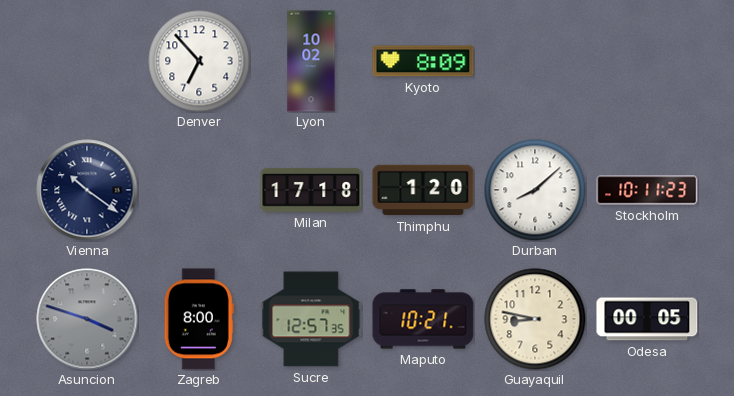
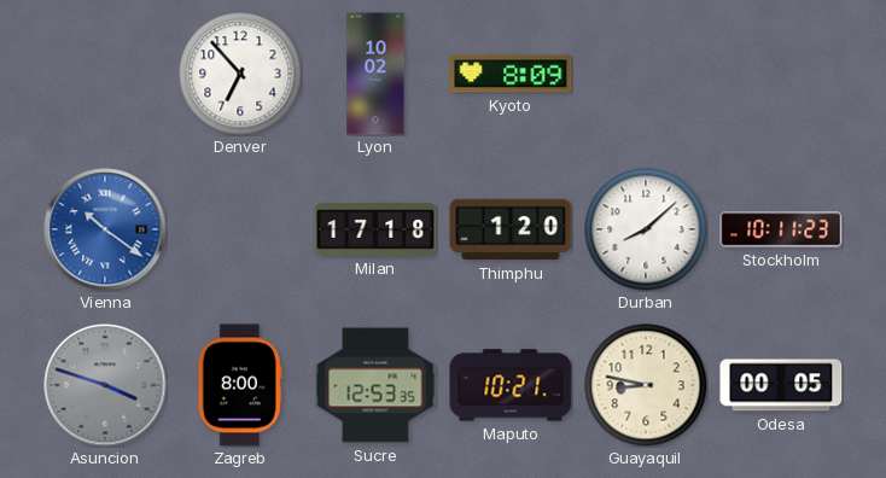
Vienna dial: navy -> blue
Sucre: 12:57 -> 12:53
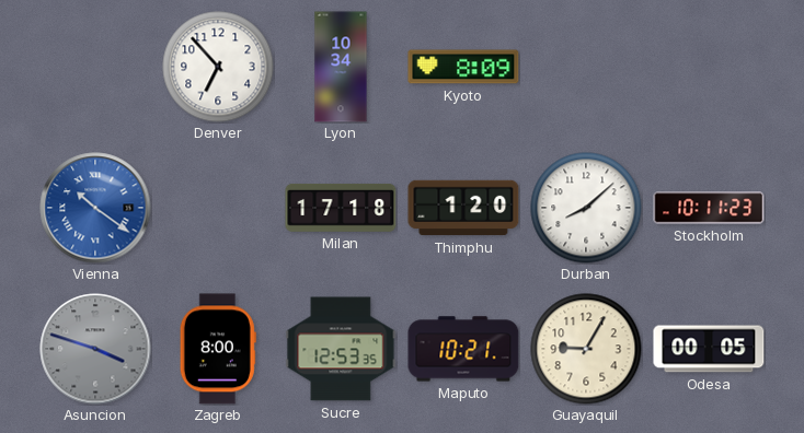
Lyon: 10:02 -> 10:34
Guayaquil: 8:47 -> 9:05
